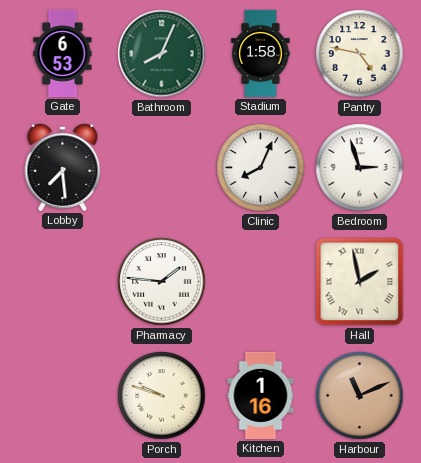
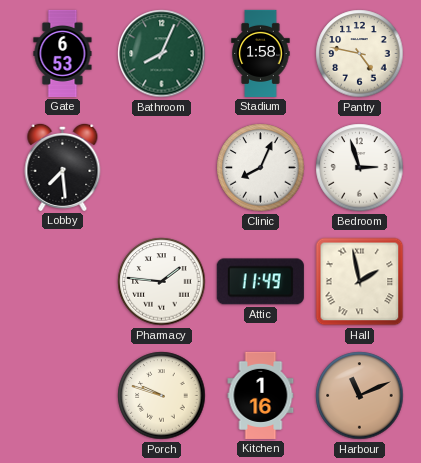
Attic: none -> 11:49
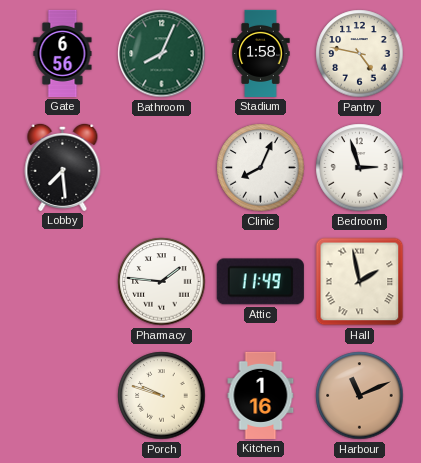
Gate: 6:53 -> 6:56
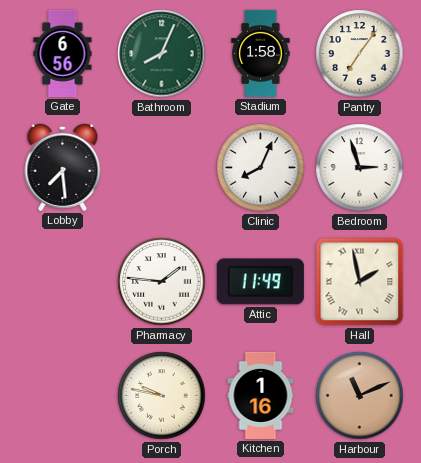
Pantry: 4:47 -> 7:06
Porch: 9:48 -> 9:47
